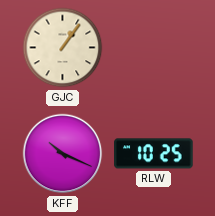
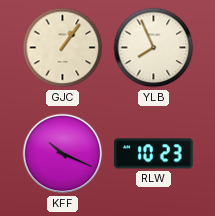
YLB: none -> 7:56
RLW: 10:25 -> 10:23
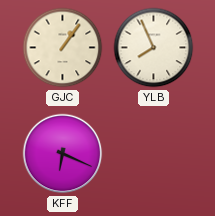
KFF: 10:19 -> 6:19
RLW: 10:23 -> none
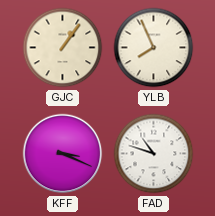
KFF: 6:19 -> 3:19
FAD: none -> 10:48
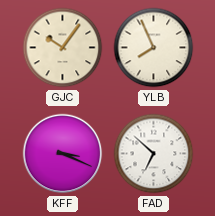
GJC: 1:06 -> 10:06
FAD: 10:48 -> 6:52
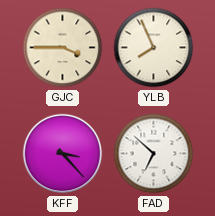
GJC: 10:06 -> 3:45
KFF: 3:19 -> 3:23
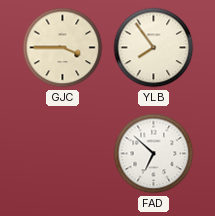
YLB: 7:56 -> 7:54
KFF: 3:23 -> none
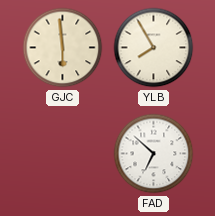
GJC: 3:45 -> 5:59
YLB: 7:54 -> 7:55
